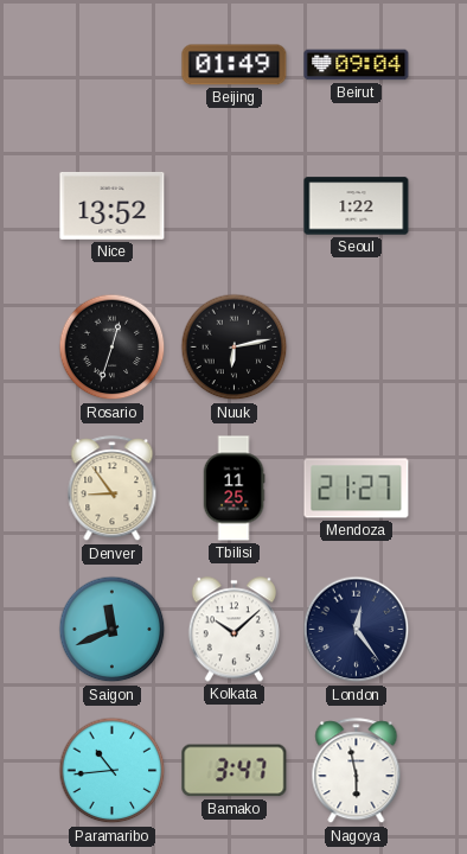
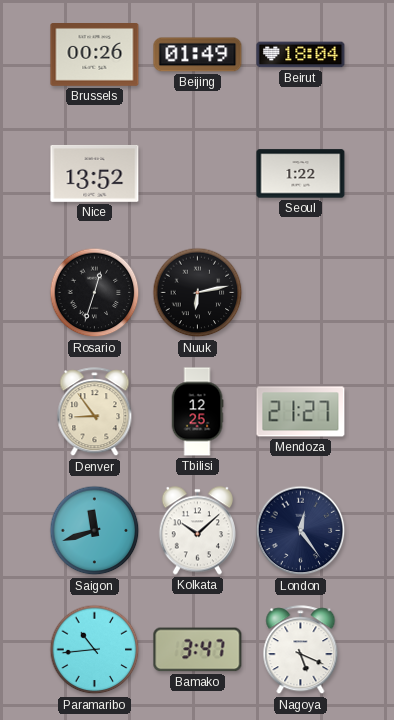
Brussels: none -> 00:26
Beirut: 09:04 -> 18:04
Tbilisi: 11:25 -> 12:25
Saigon: 11:41 -> 11:42
Nagoya: 5:58 -> 5:19
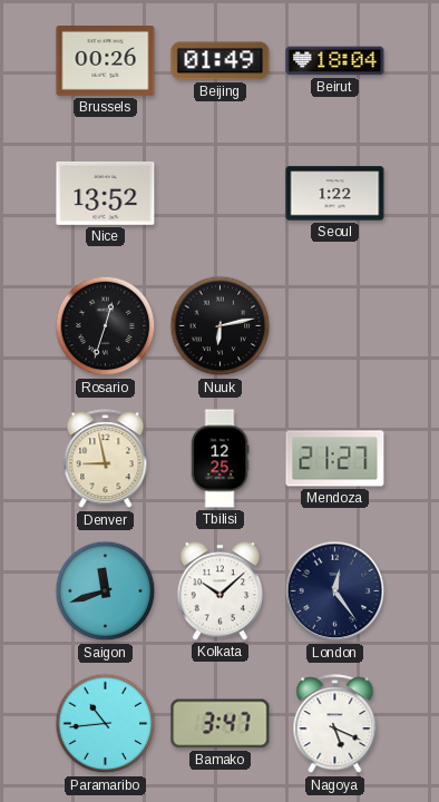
Denver: 8:54 -> 8:58
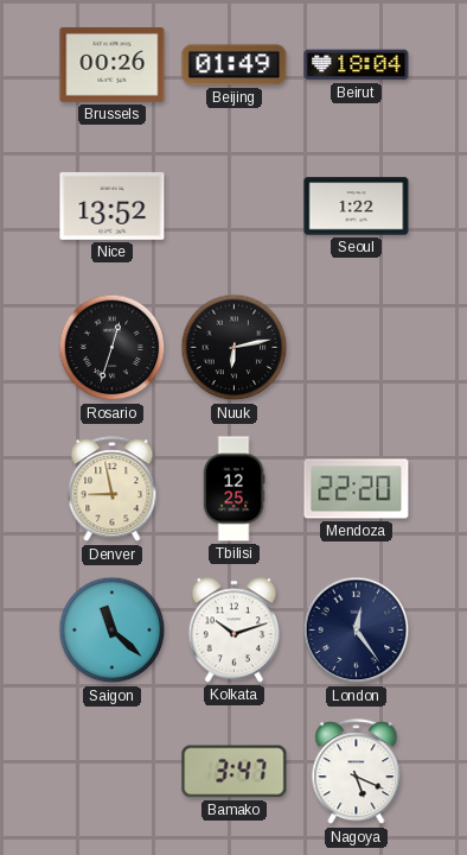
Mendoza: 21:27 -> 22:20
Saigon: 11:42 -> 11:22
Kolkata: 10:08 -> 10:12
Paramaribo: 10:44 -> none
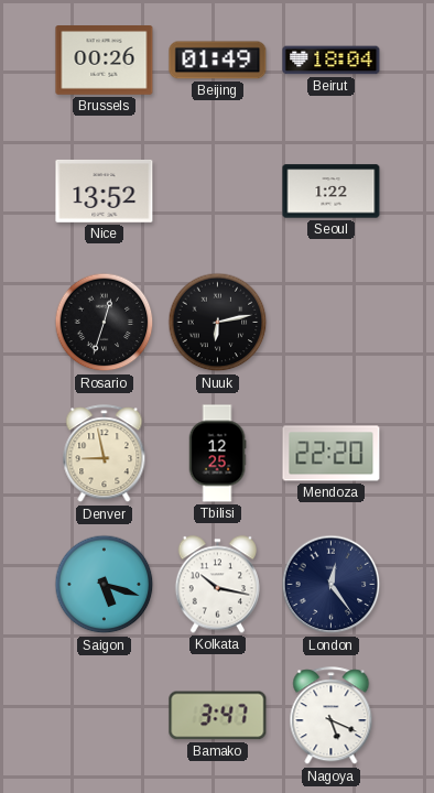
Saigon: 11:22 -> 5:18
Kolkata: 10:12 -> 10:17
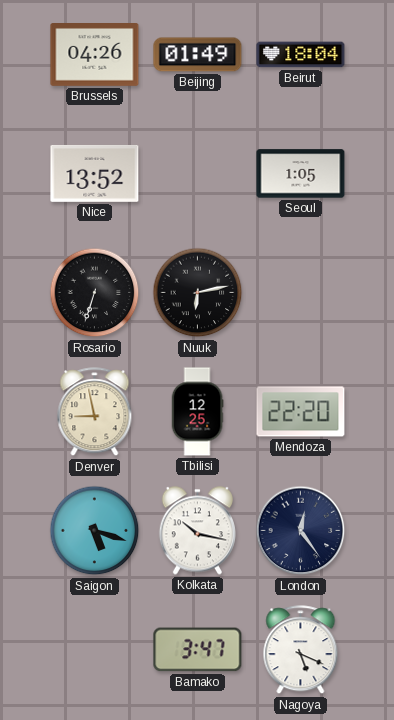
Brussels: 00:26 -> 04:26
Seoul: 1:22 -> 1:05
Rosario: 12:33 -> 6:33
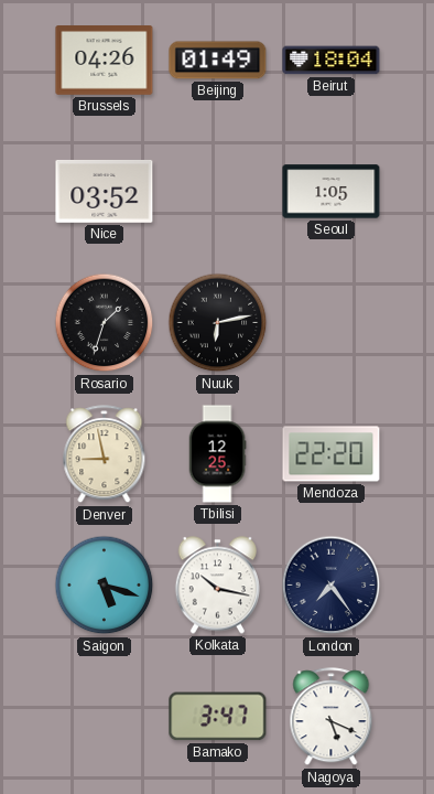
Nice: 13:52 -> 03:52
Rosario: 6:33 -> 1:33
London: 12:24 -> 7:24
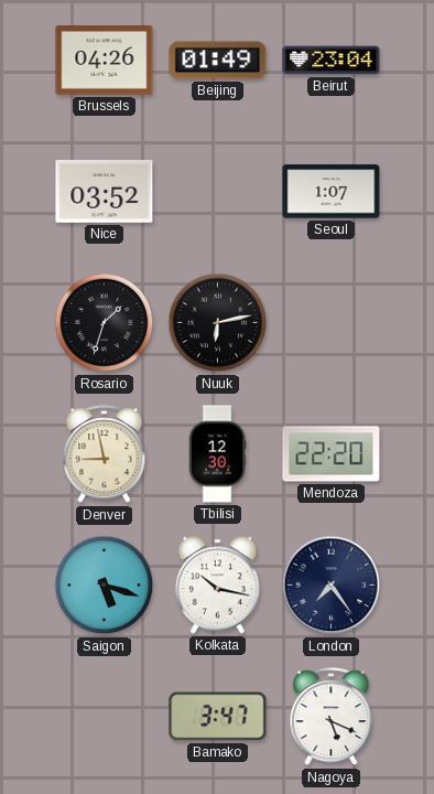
Beirut: 18:04 -> 23:04
Seoul: 1:05 -> 1:07
Tbilisi: 12:25 -> 12:30
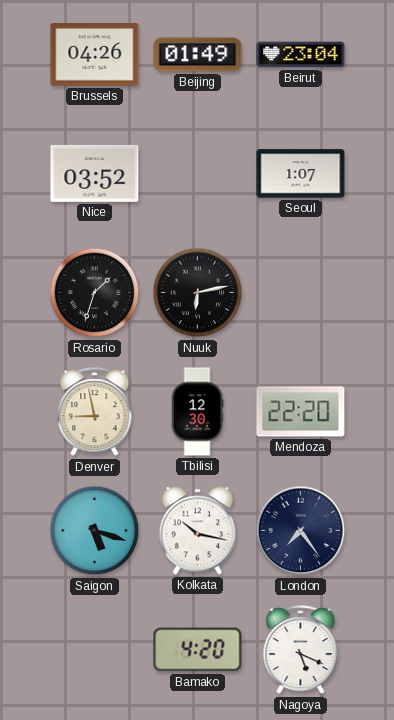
Bamako: 3:47 -> 4:20
